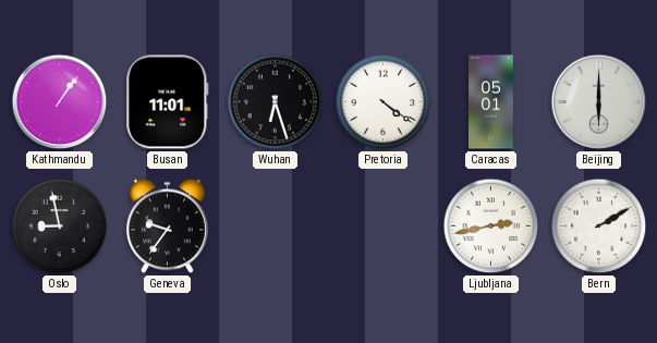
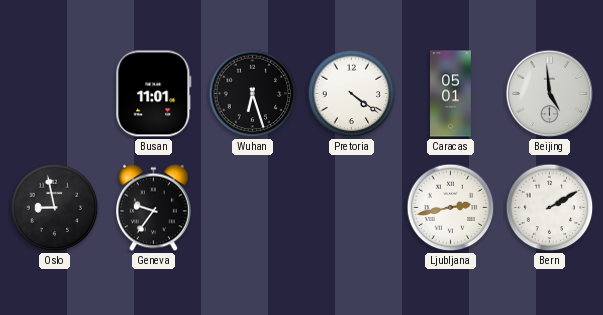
Kathmandu: 1:06 -> none
Beijing: 6:00 -> 4:59
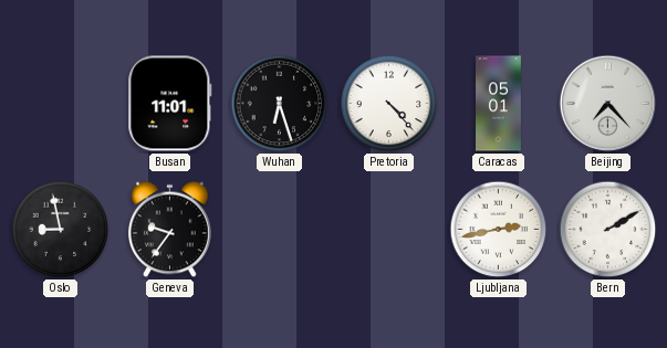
Pretoria: 4:21 -> 4:23
Beijing: 4:59 -> 7:23
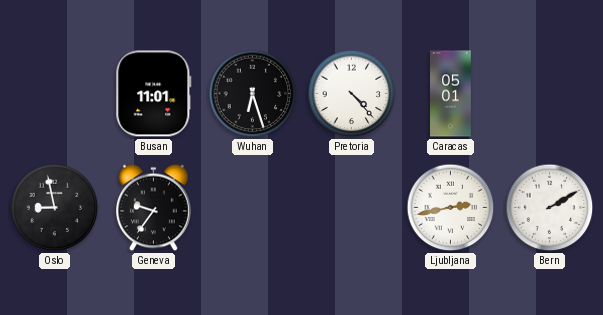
Beijing: 7:23 -> none
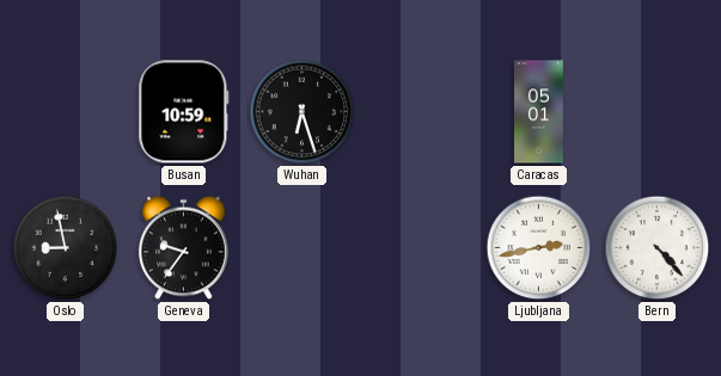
Busan: 11:01 -> 10:59
Pretoria: 4:23 -> none
Bern: 2:10 -> 4:23
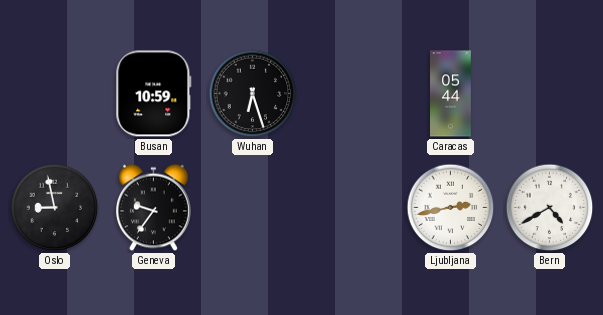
Caracas: 05:01 -> 05:44
Bern: 4:23 -> 4:40
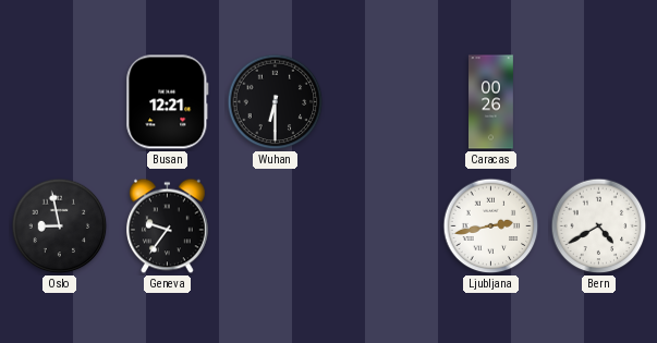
Busan: 10:59 -> 12:21
Wuhan: 6:27 -> 6:30
Caracas: 05:44 -> 00:26
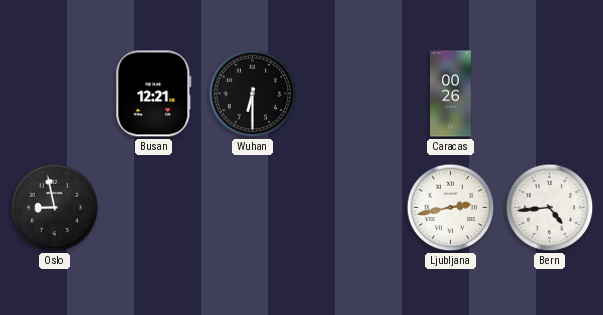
Geneva: 9:36 -> none
Bern: 4:40 -> 4:44
